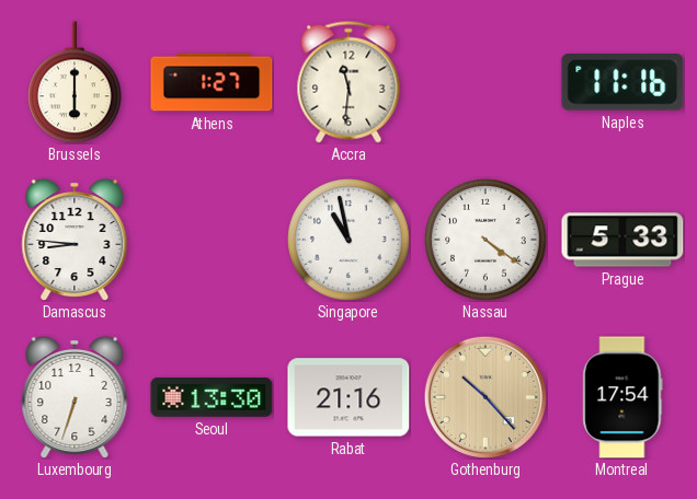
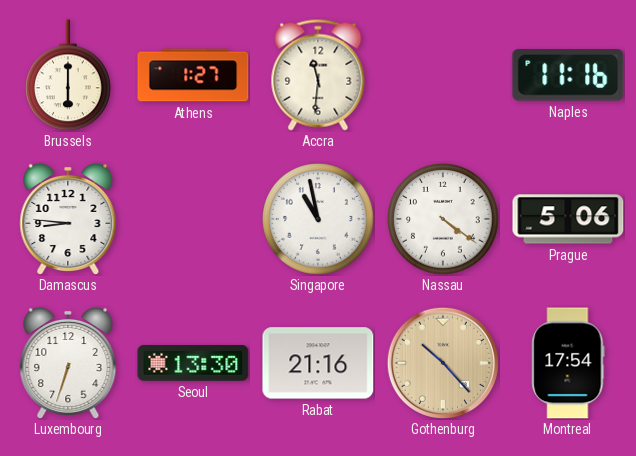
Prague: 5:33 -> 5:06
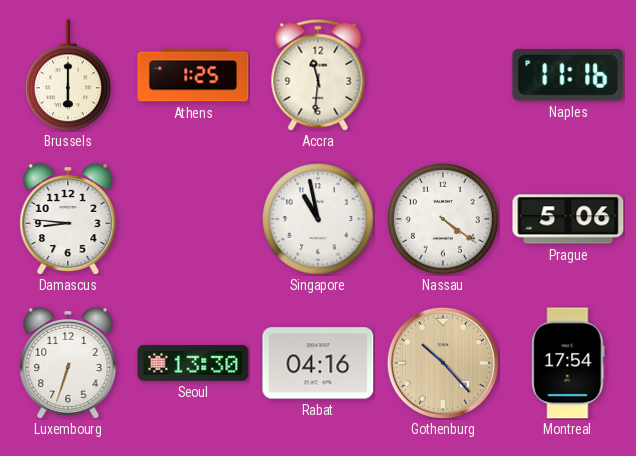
Athens: 1:27 -> 1:25
Rabat: 21:16 -> 04:16
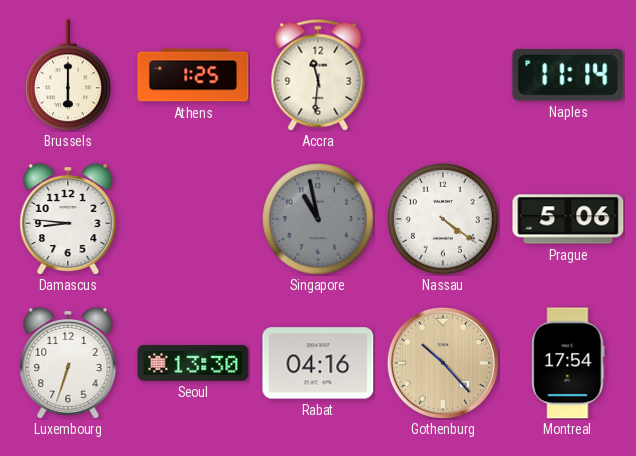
Naples: 11:16 -> 11:14
Singapore dial: white -> grey
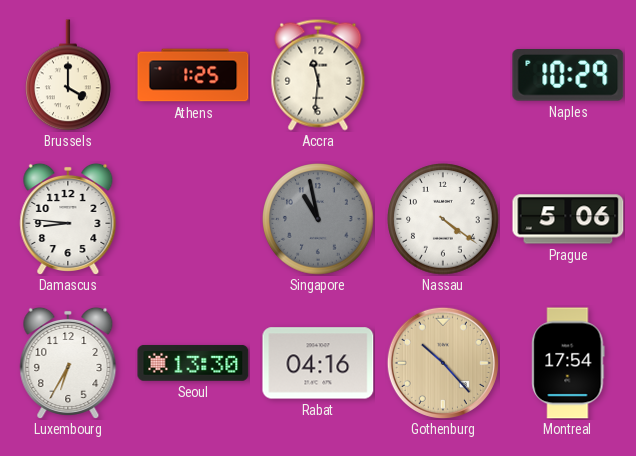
Brussels: 6:00 -> 4:00
Naples: 11:14 -> 10:29
Luxembourg: 6:33 -> 6:35
